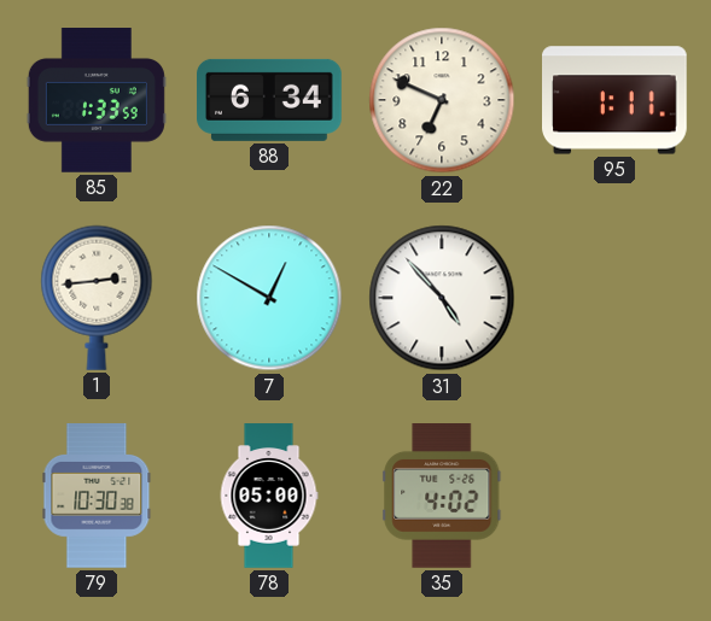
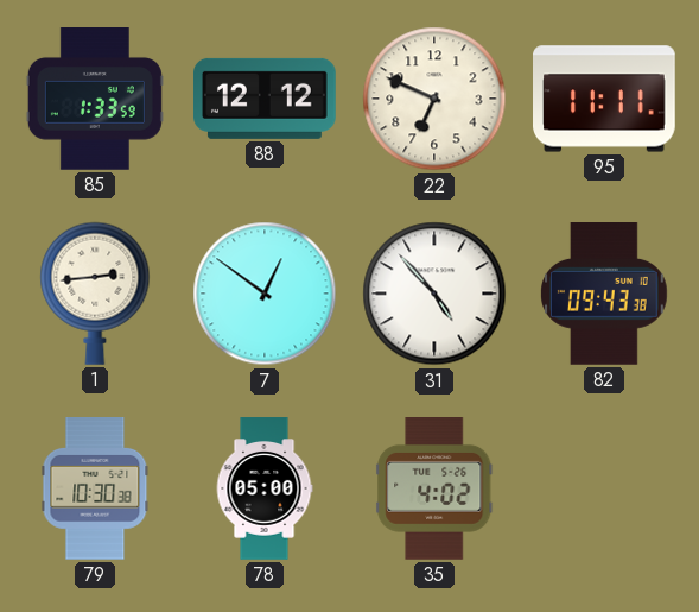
88: 6:34 -> 12:12
95: 1:11 -> 11:11
7: 12:50 -> 12:51
82: none -> 09:43
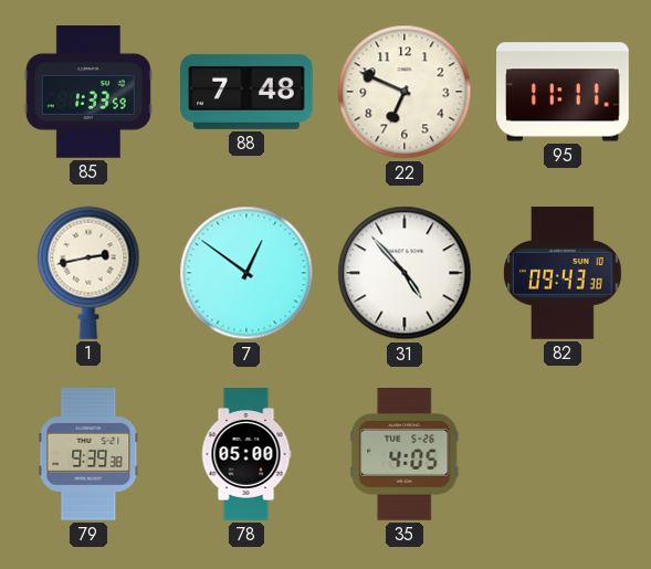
88: 12:12 -> 7:48
1: 2:44 -> 2:43
79: 10:30 -> 9:39
35: 4:02 -> 4:05
